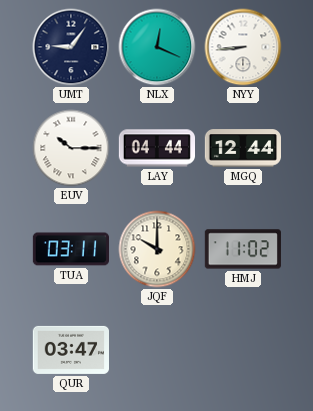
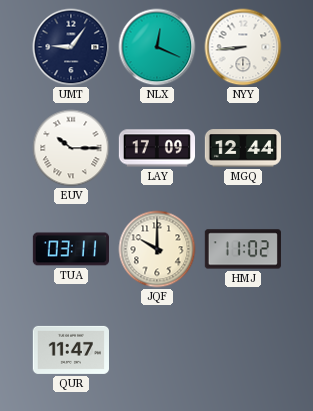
LAY: 04:44 -> 17:09
QUR: 03:47 -> 11:47
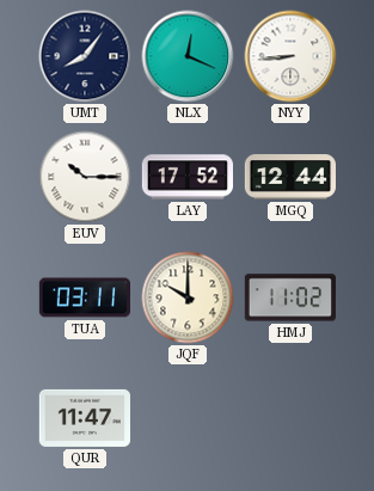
UMT: 9:06 -> 8:06
LAY: 17:09 -> 17:52
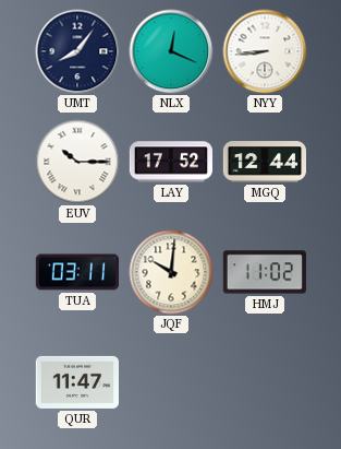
JQF: 10:00 -> 10:01
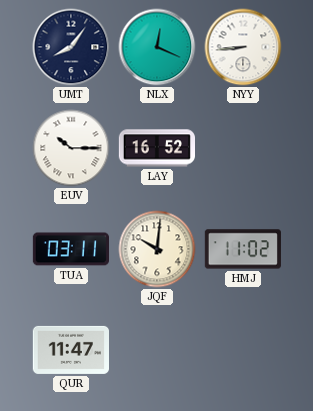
LAY: 17:52 -> 16:52
MGQ: 12:44 -> none
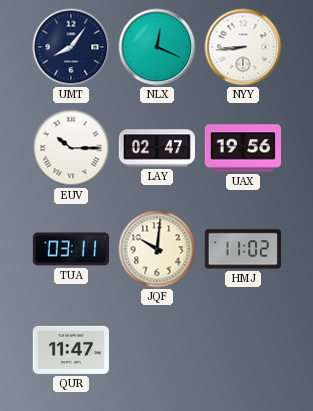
LAY: 16:52 -> 02:47
UAX: none -> 19:56
